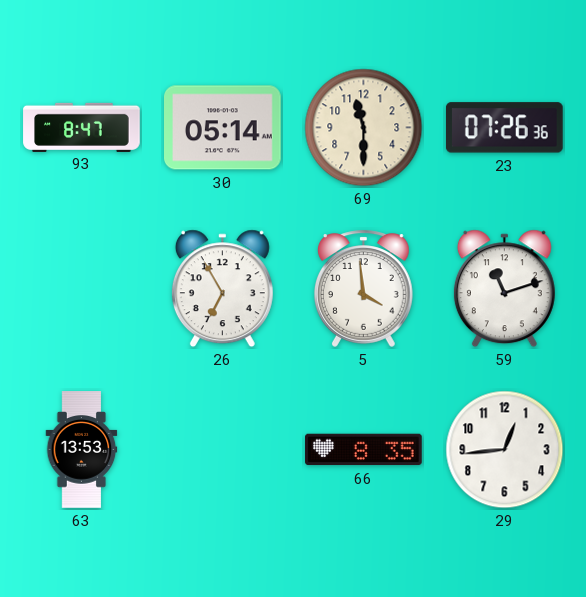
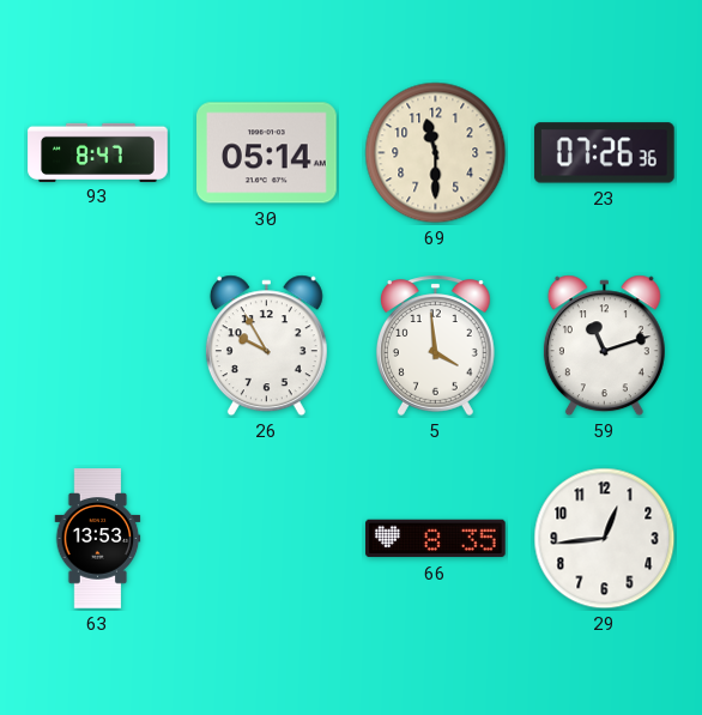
26: 6:55 -> 9:55
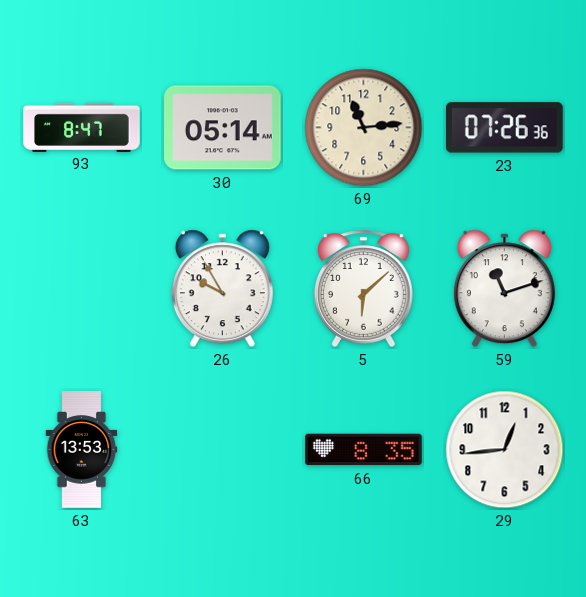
69: 11:30 -> 11:14
5: 3:59 -> 6:08
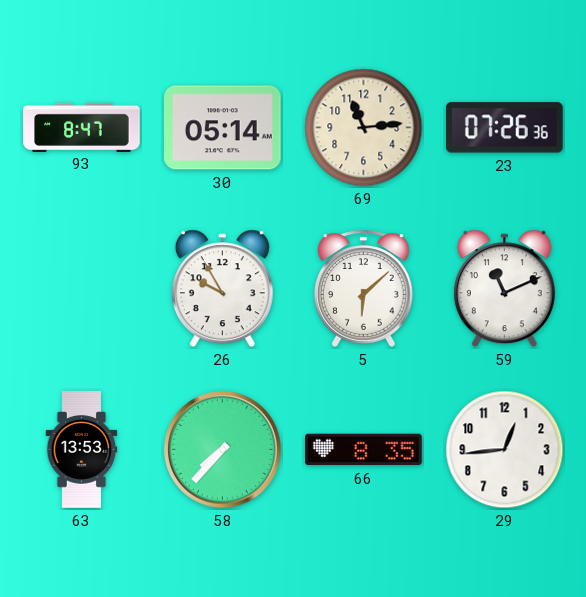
59: 11:12 -> 11:11
58: none -> 7:37
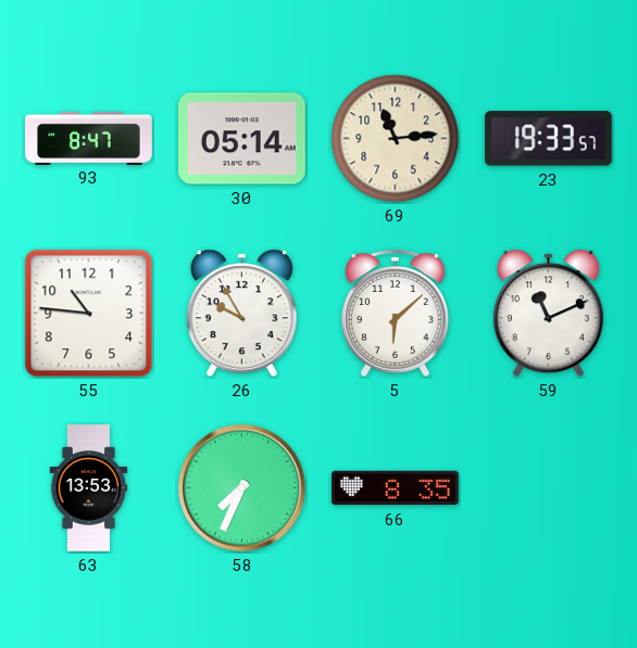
23: 07:26 -> 19:33
55: none -> 10:46
58: 7:37 -> 7:34
29: 12:44 -> none
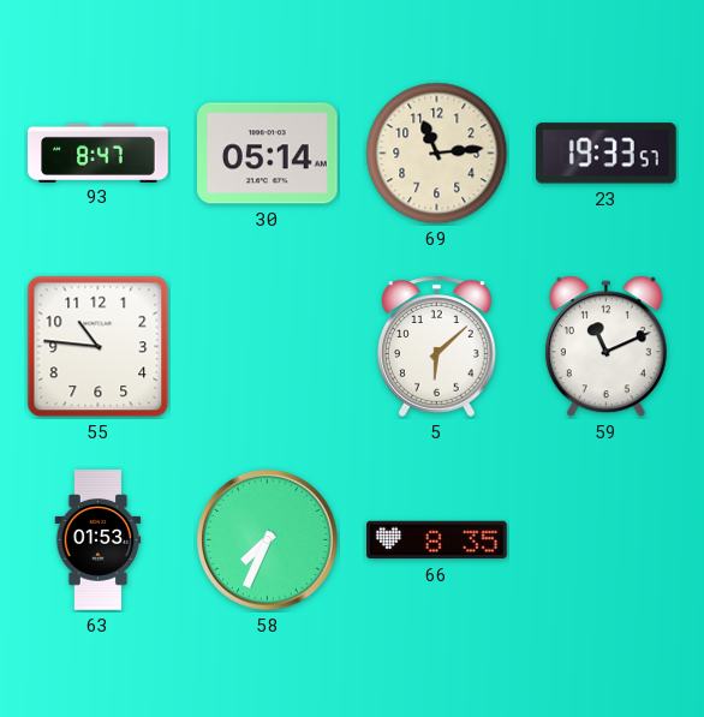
26: 9:55 -> none
63: 13:53 -> 01:53
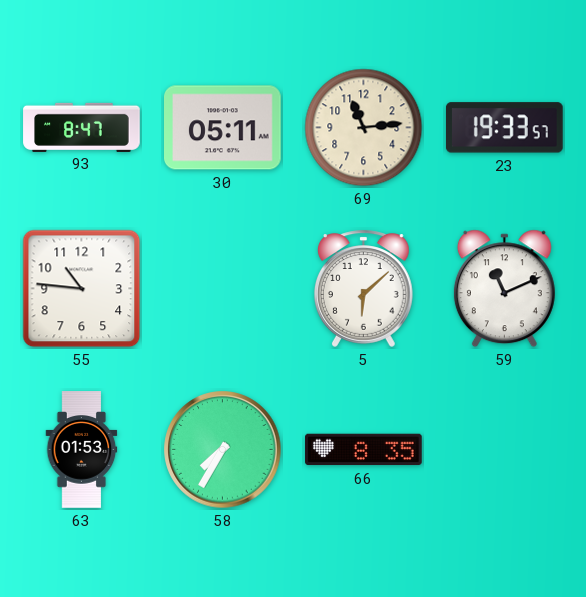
30: 05:14 -> 05:11
58: 7:34 -> 7:35
